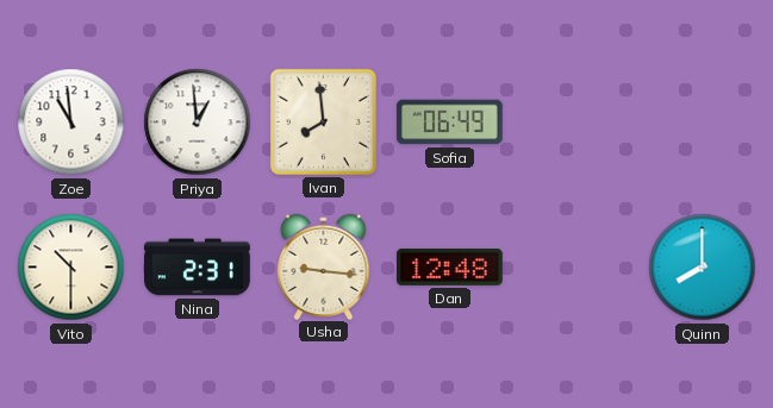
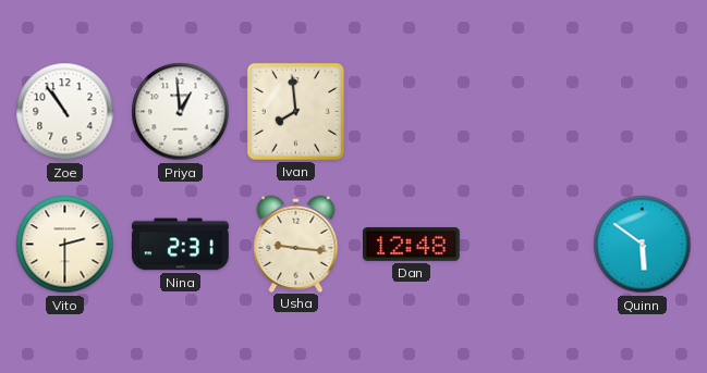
Zoe: 10:59 -> 10:54
Sofia: 06:49 -> none
Vito: 10:30 -> 2:30
Quinn: 8:00 -> 5:51
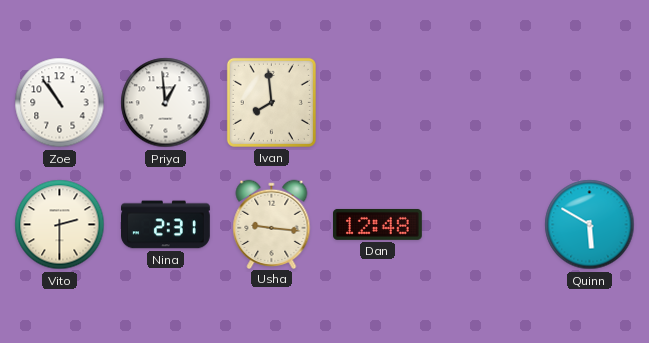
Quinn: 5:51 -> 5:50
